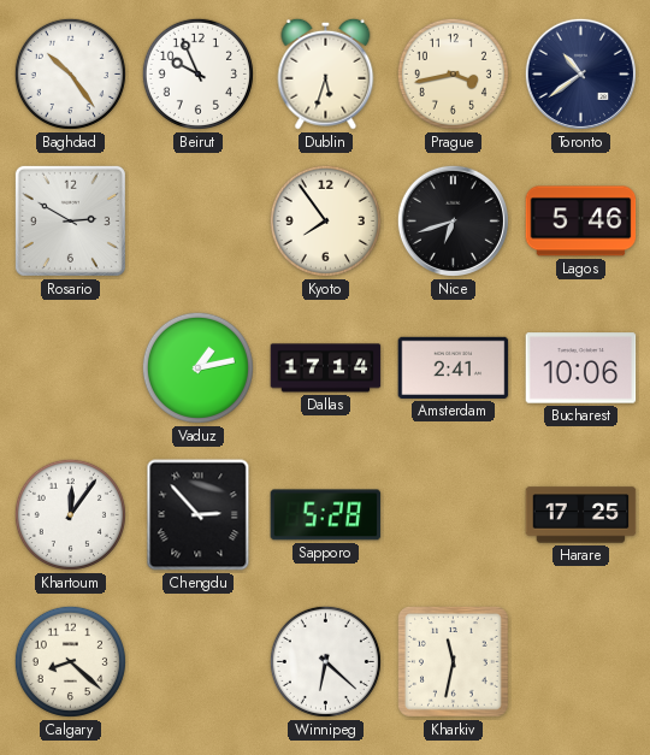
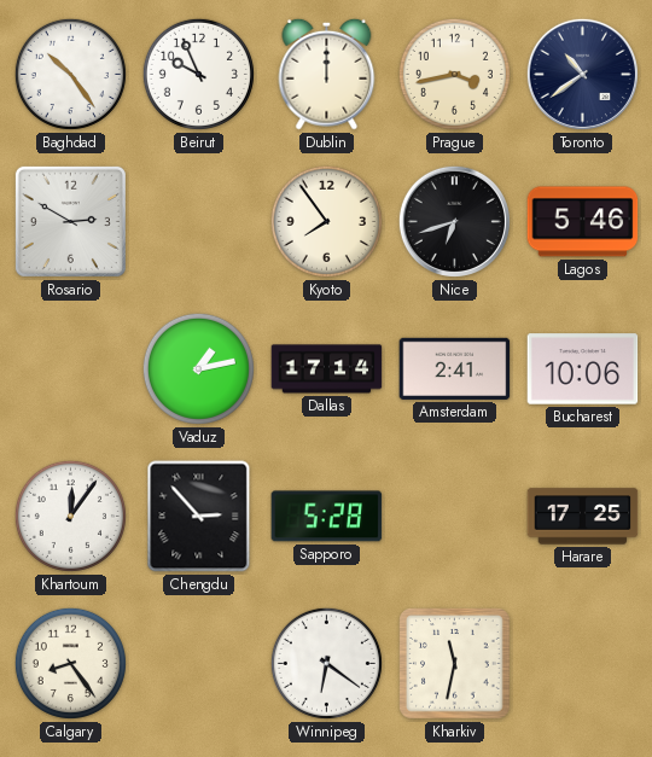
Dublin: 5:33 -> 12:00
Calgary: 8:22 -> 8:24
Winnipeg: 6:22 -> 6:21
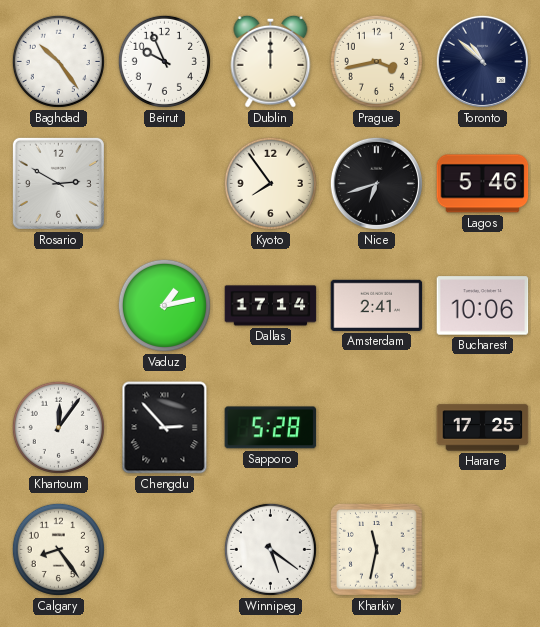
Toronto: 10:39 -> 10:52
Winnipeg: 6:21 -> 5:21
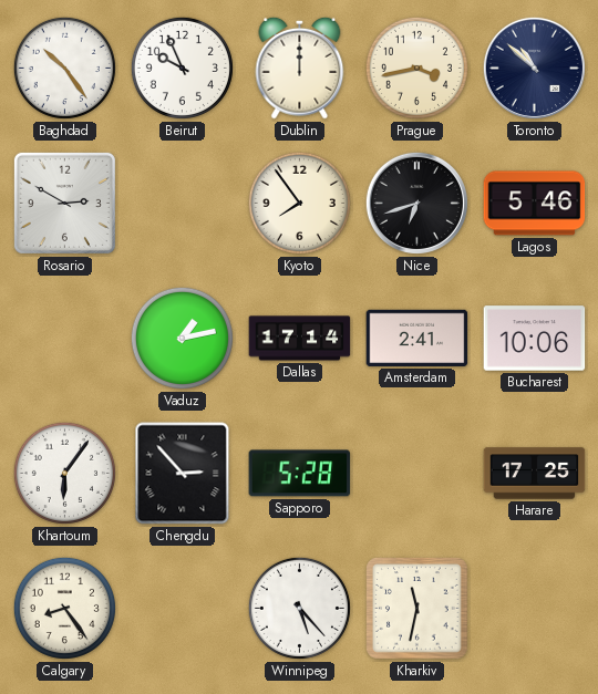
Khartoum: 12:06 -> 6:06
Winnipeg: 5:21 -> 5:23
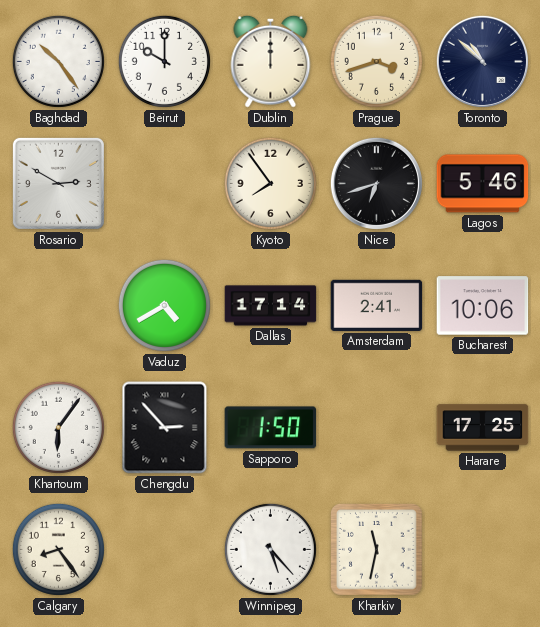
Beirut: 9:56 -> 10:00
Prague: 3:43 -> 3:42
Vaduz: 1:13 -> 4:40
Sapporo: 5:28 -> 1:50
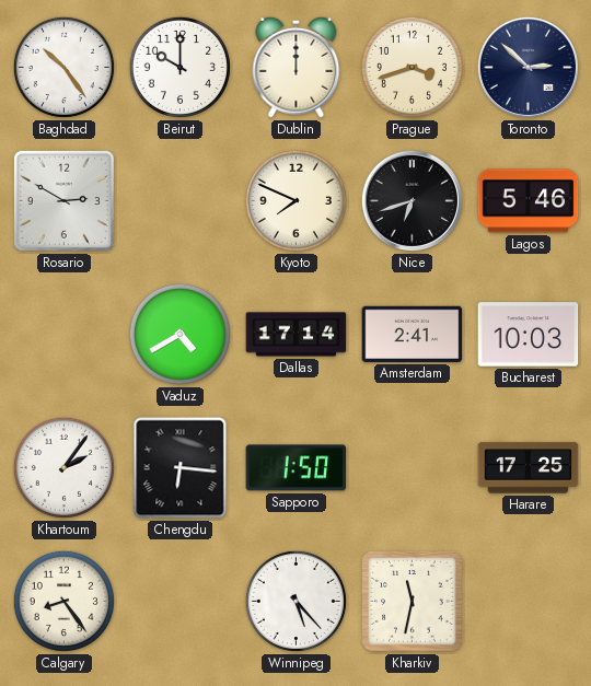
Toronto: 10:52 -> 2:52
Kyoto: 7:54 -> 7:49
Bucharest: 10:06 -> 10:03
Khartoum: 6:06 -> 2:06
Chengdu: 2:53 -> 6:16
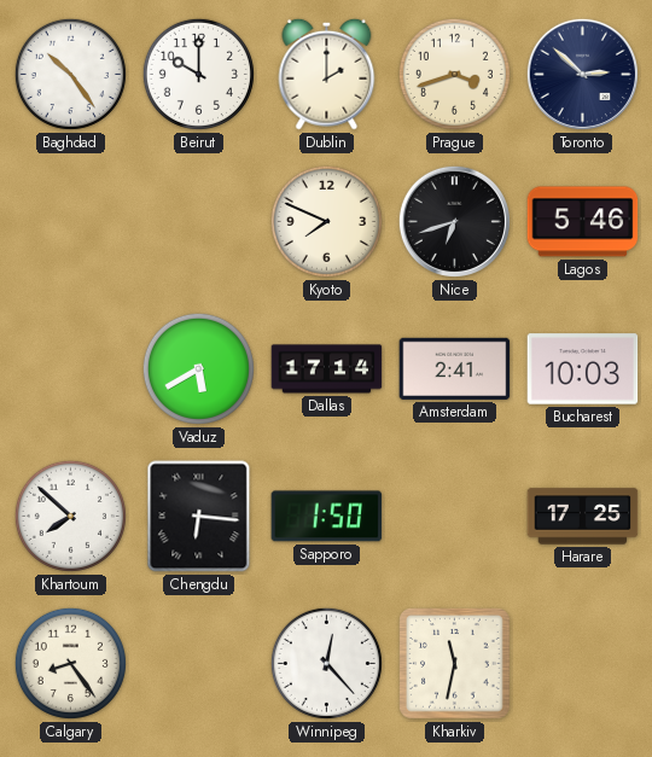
Dublin: 12:00 -> 2:00
Rosario: 2:50 -> none
Vaduz: 4:40 -> 5:40
Khartoum: 2:06 -> 7:52
Winnipeg: 5:23 -> 12:23
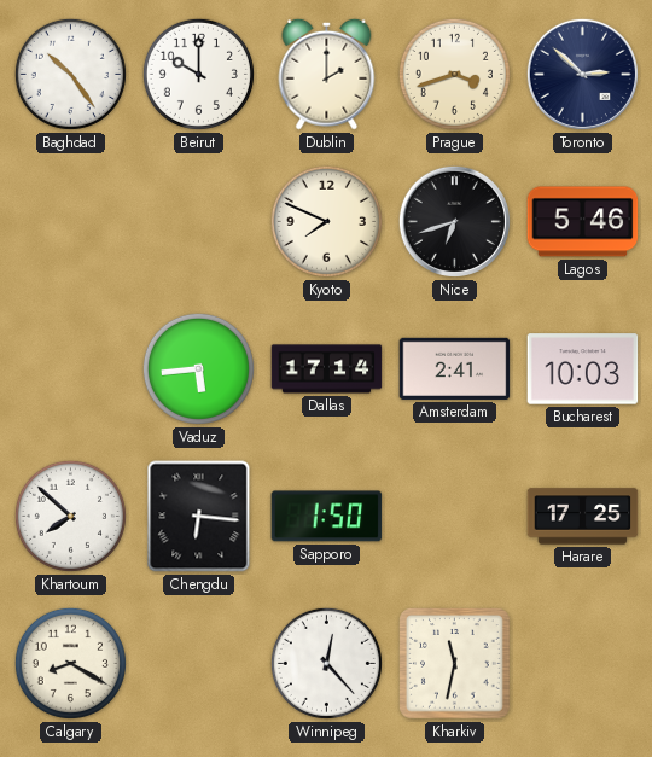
Vaduz: 5:40 -> 5:44
Calgary: 8:24 -> 8:20
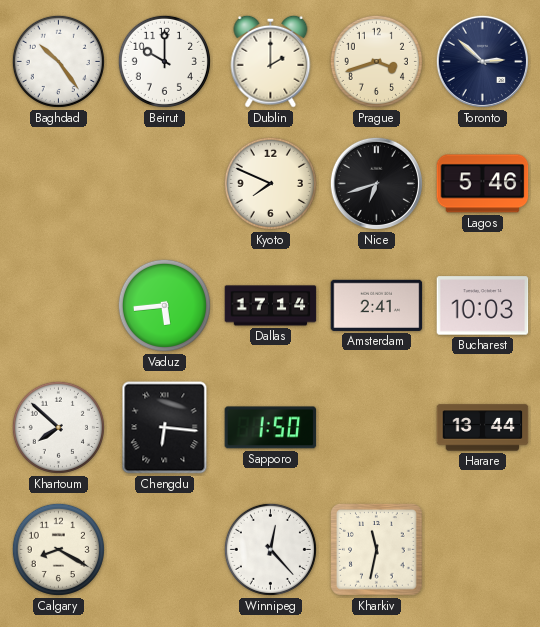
Harare: 17:25 -> 13:44
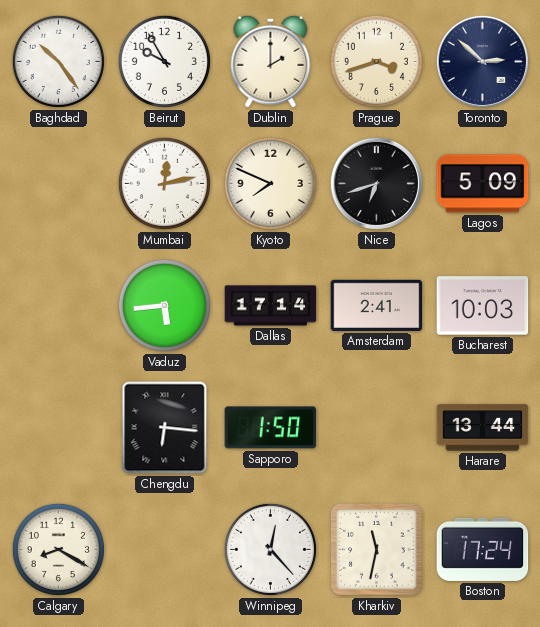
Beirut: 10:00 -> 9:55
Mumbai: none -> 12:13
Lagos: 5:46 -> 5:09
Khartoum: 7:52 -> none
Boston: none -> 17:24
